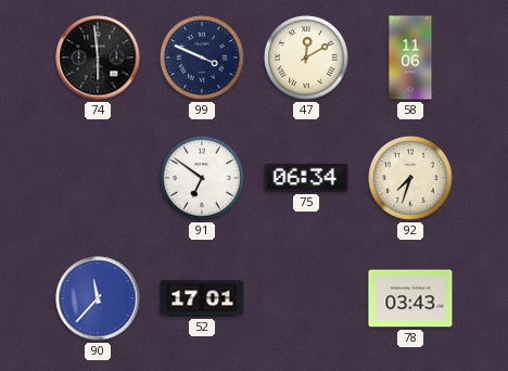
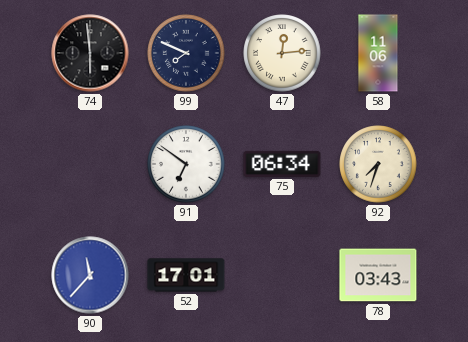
99: 3:49 -> 7:49
47: 12:10 -> 12:14
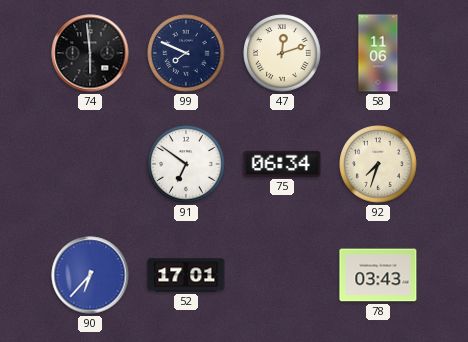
47: 12:14 -> 12:12
90: 11:37 -> 6:37
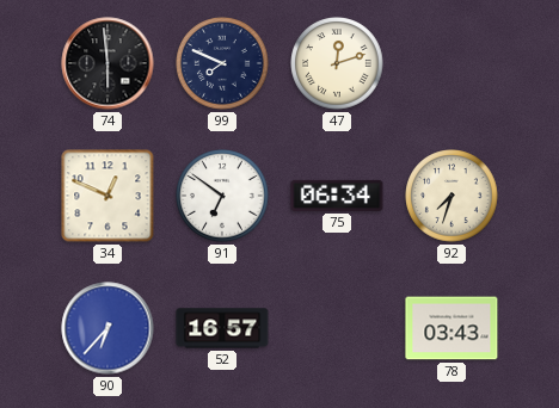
58: 11:06 -> none
34: none -> 12:49
52: 17:01 -> 16:57
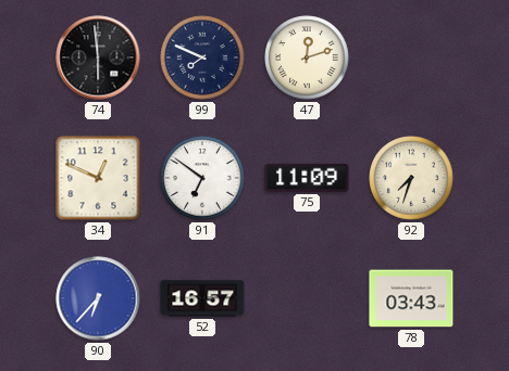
75: 06:34 -> 11:09
